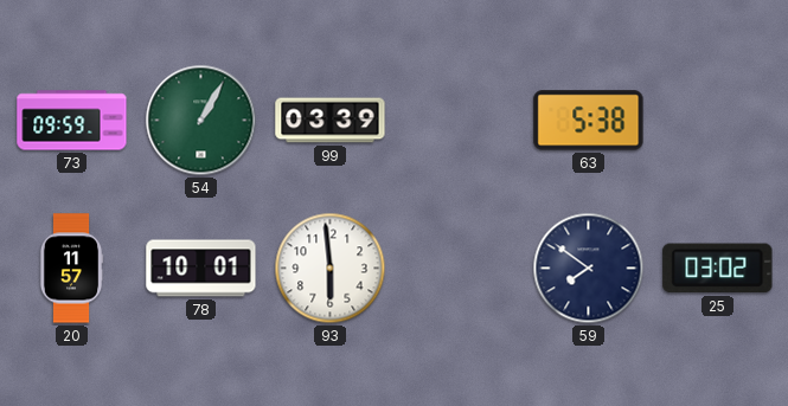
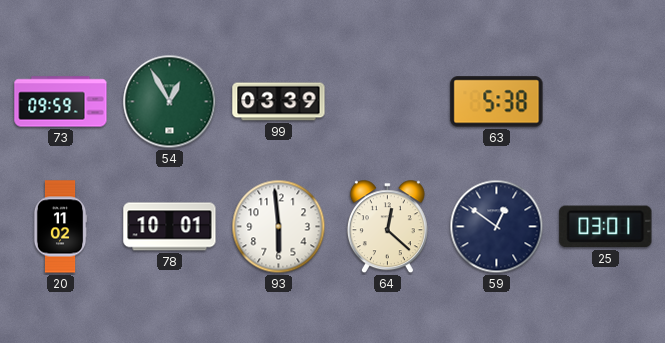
54: 1:05 -> 12:55
20: 11:57 -> 11:02
64: none -> 12:22
59: 7:51 -> 12:51
25: 03:02 -> 03:01
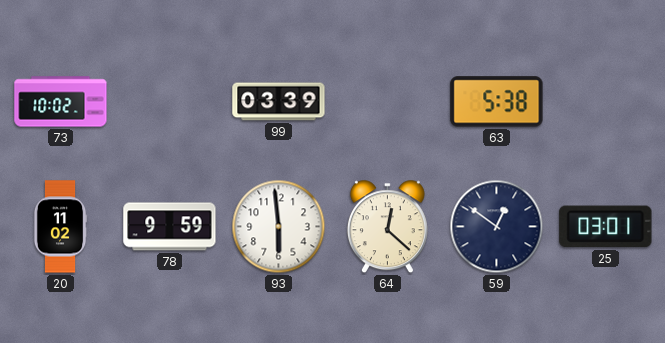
73: 09:59 -> 10:02
54: 12:55 -> none
78: 10:01 -> 9:59
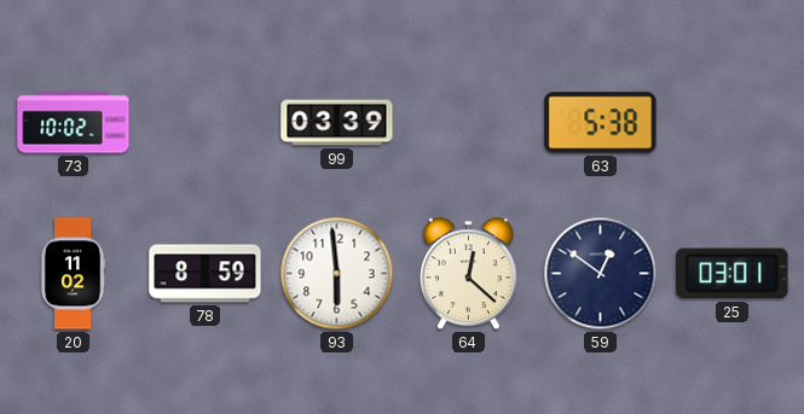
78: 9:59 -> 8:59
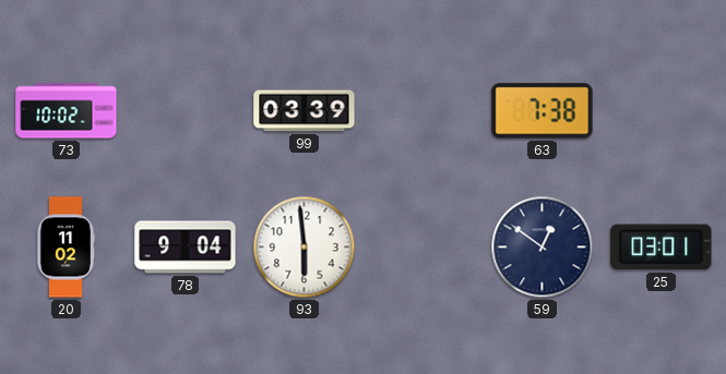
63: 5:38 -> 7:38
78: 8:59 -> 9:04
64: 12:22 -> none
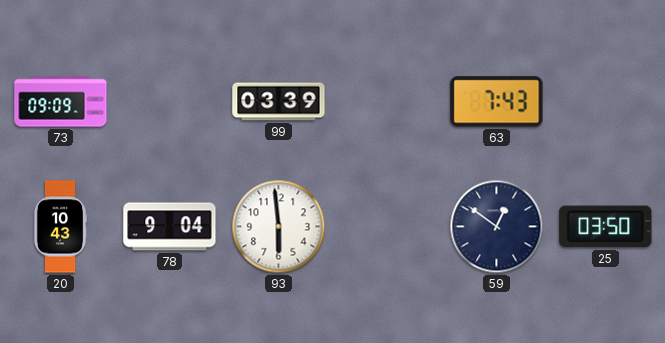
73: 10:02 -> 09:09
63: 7:38 -> 7:43
20: 11:02 -> 10:43
25: 03:01 -> 03:50
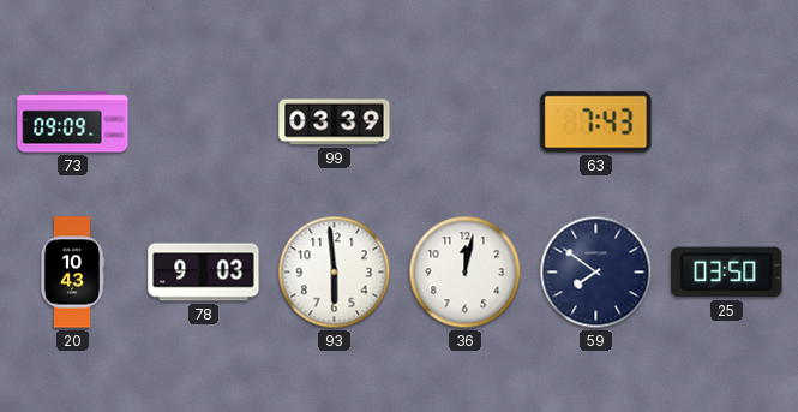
78: 9:04 -> 9:03
36: none -> 12:02
59: 12:51 -> 7:51
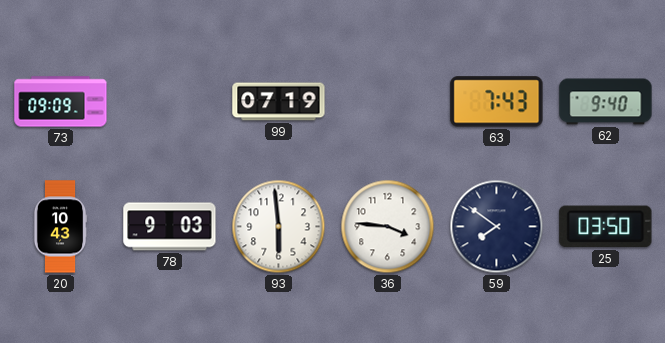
99: 03:39 -> 07:19
62: none -> 9:40
36: 12:02 -> 3:46
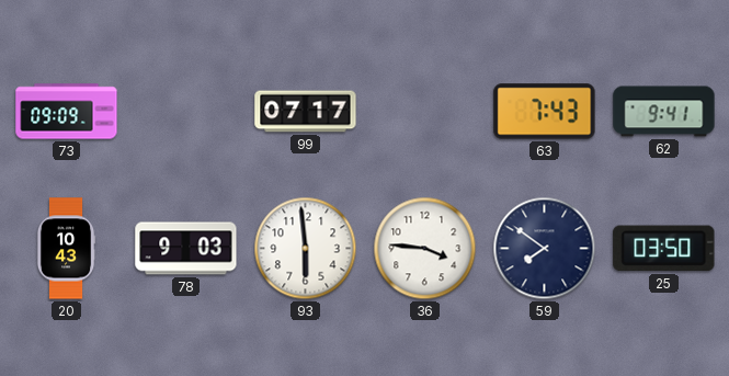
99: 07:19 -> 07:17
62: 9:40 -> 9:41
